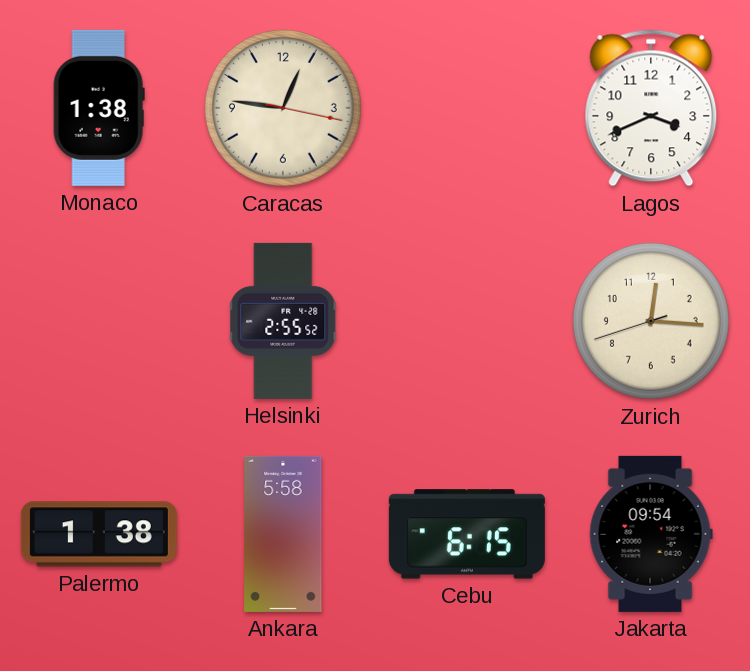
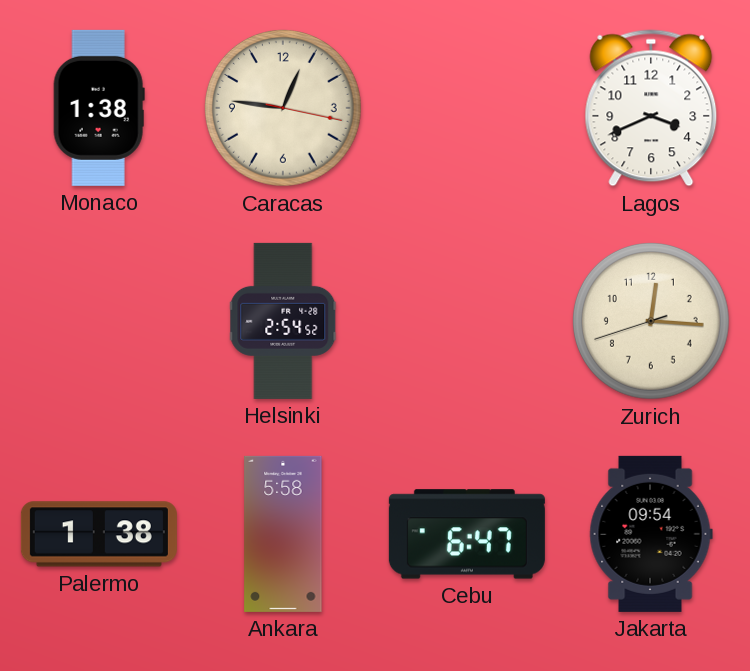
Helsinki: 2:55 -> 2:54
Cebu: 6:15 -> 6:47
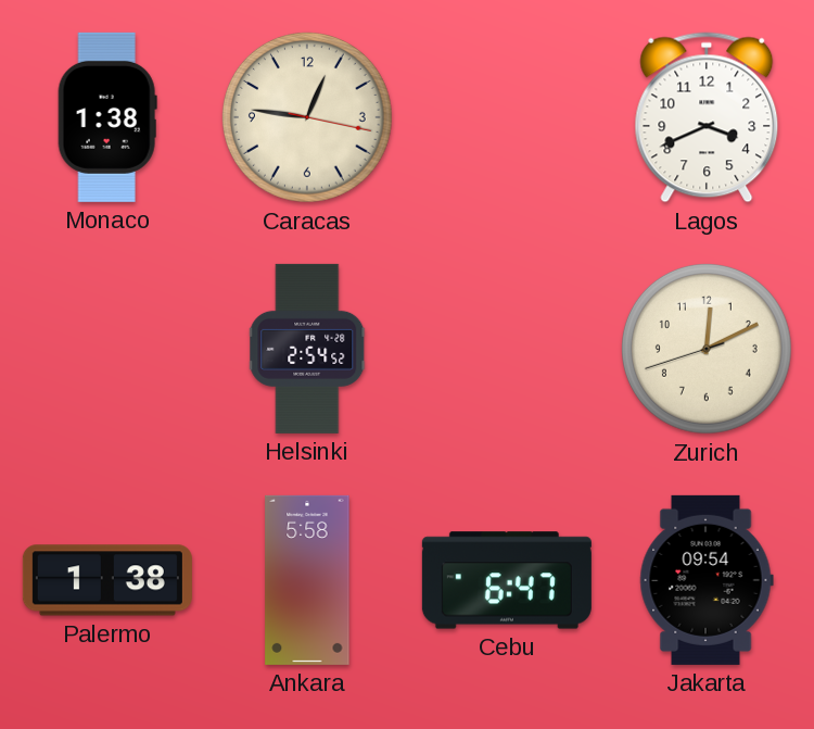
Zurich: 12:15 -> 12:10
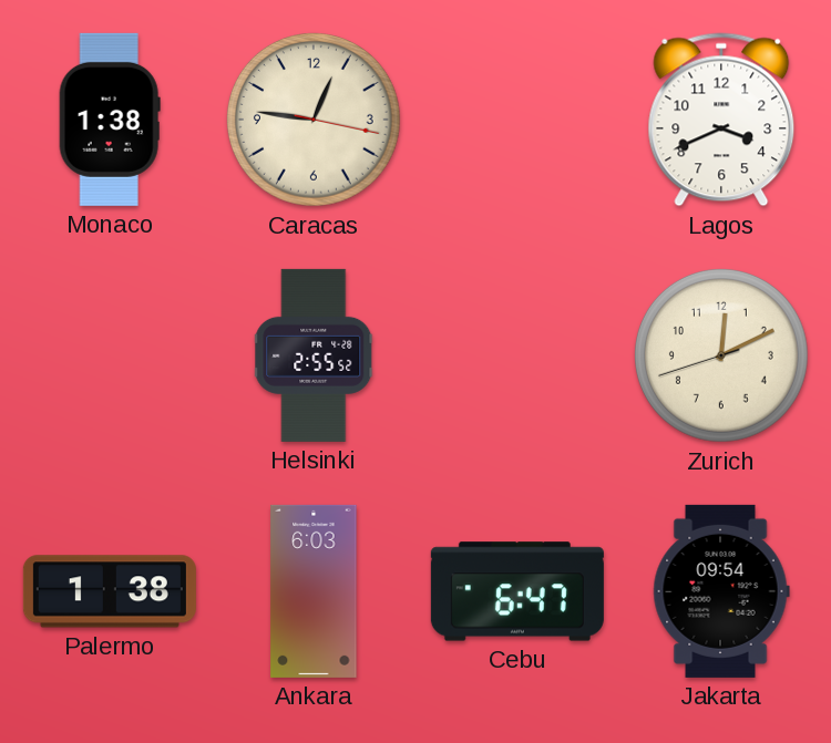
Helsinki: 2:54 -> 2:55
Ankara: 5:58 -> 6:03
